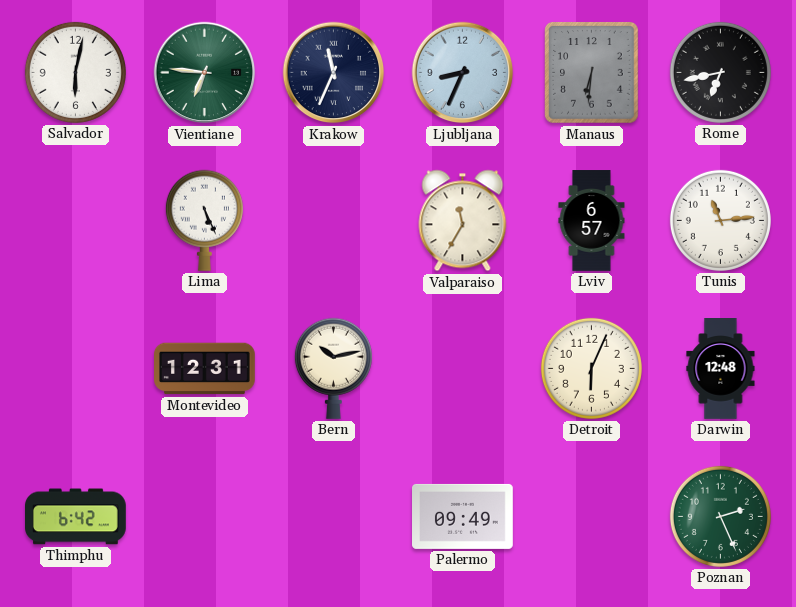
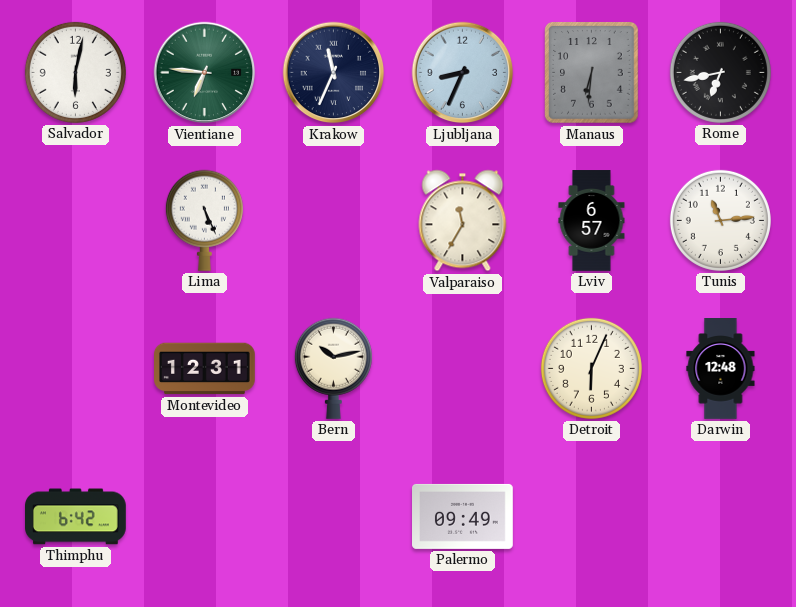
Poznan: 2:26 -> none
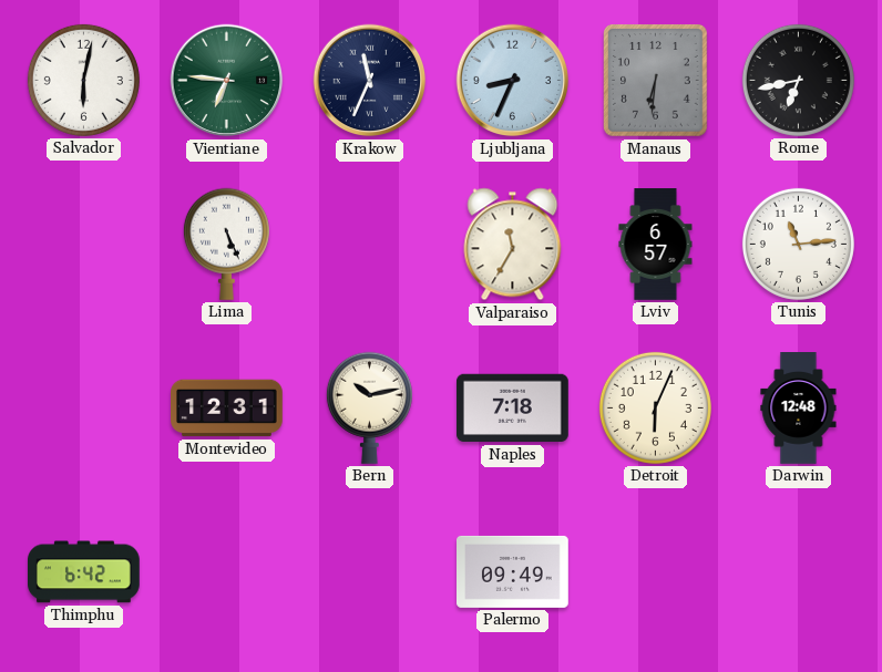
Naples: none -> 7:18
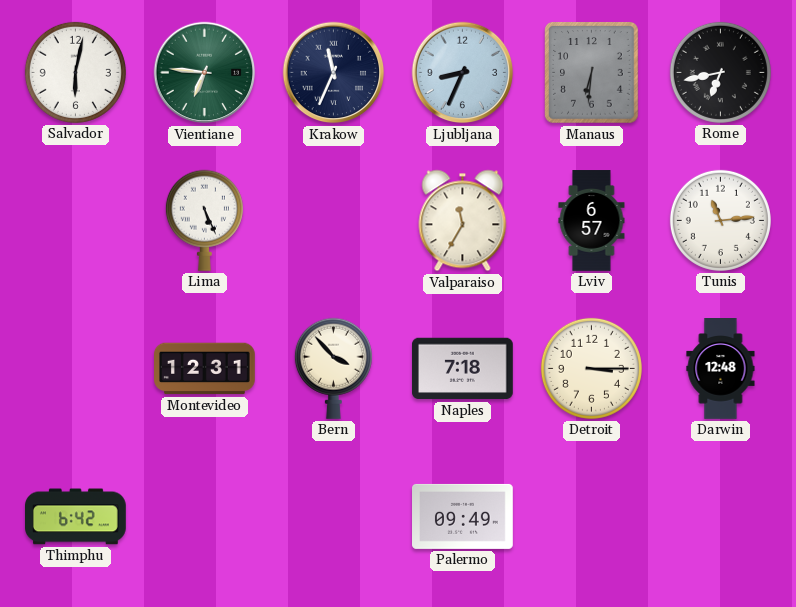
Bern: 10:13 -> 3:53
Detroit: 6:04 -> 3:15
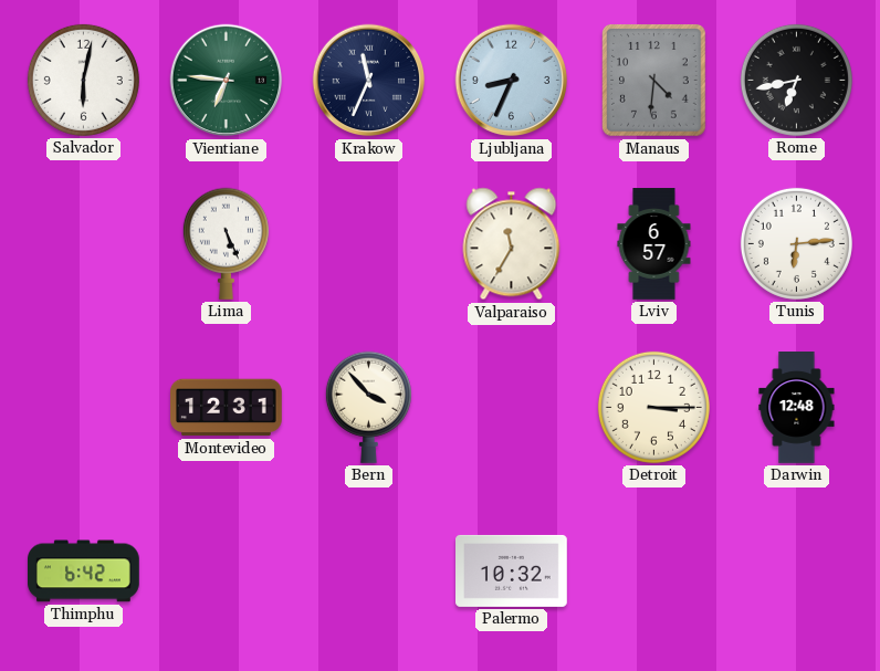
Manaus: 6:31 -> 4:31
Tunis: 11:14 -> 6:14
Naples: 7:18 -> none
Palermo: 09:49 -> 10:32
